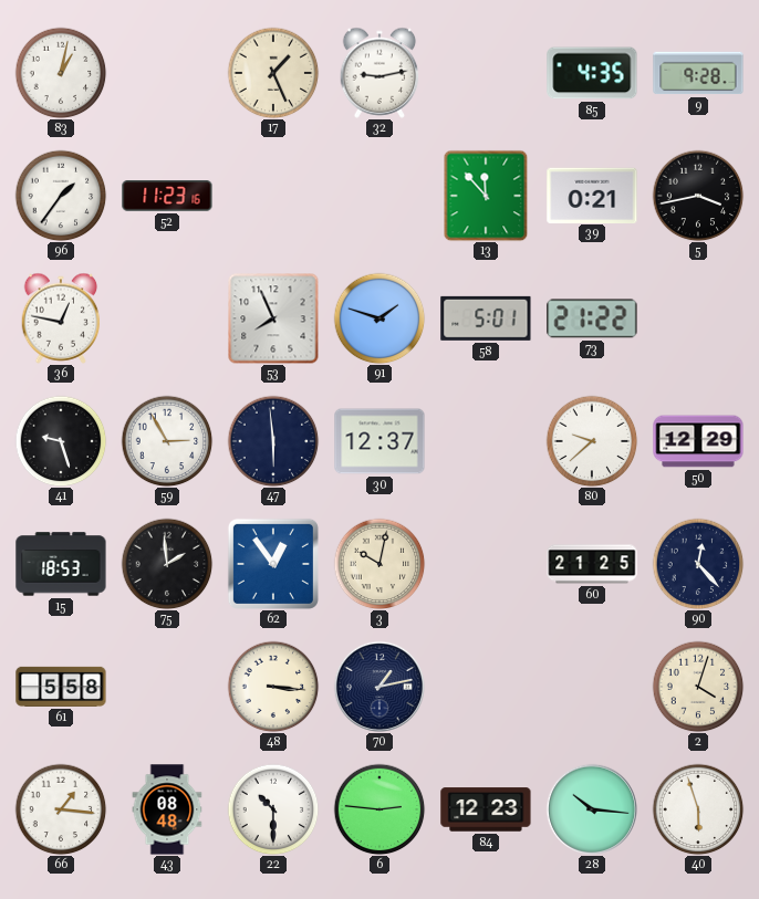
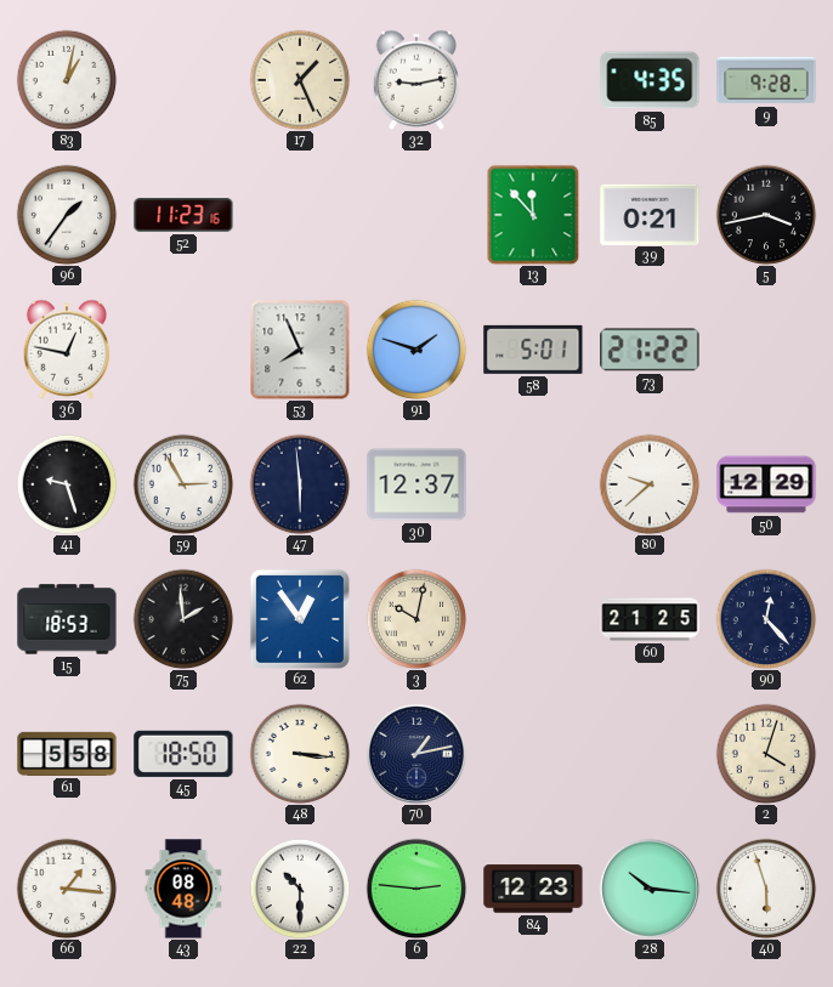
45: none -> 18:50
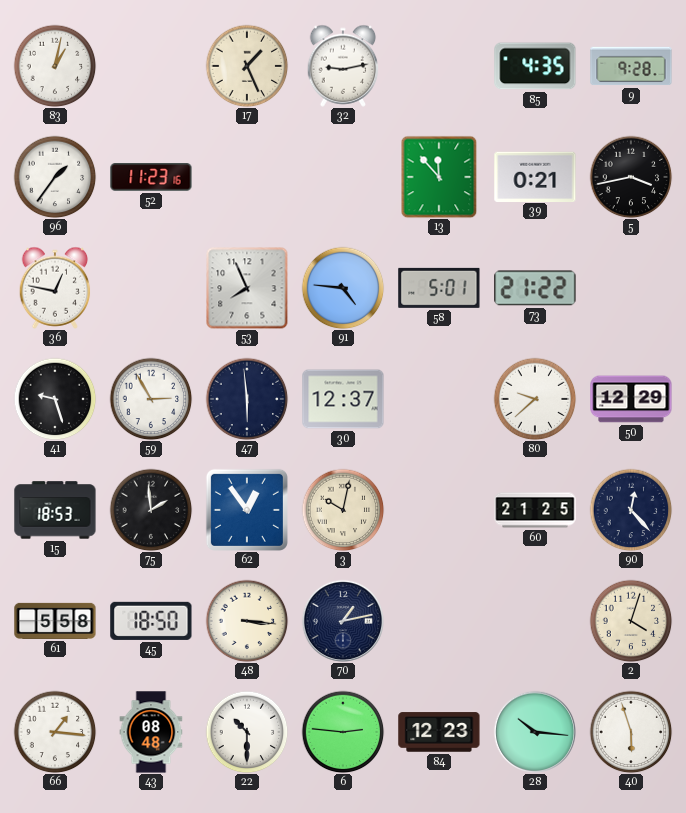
91: 1:48 -> 4:46
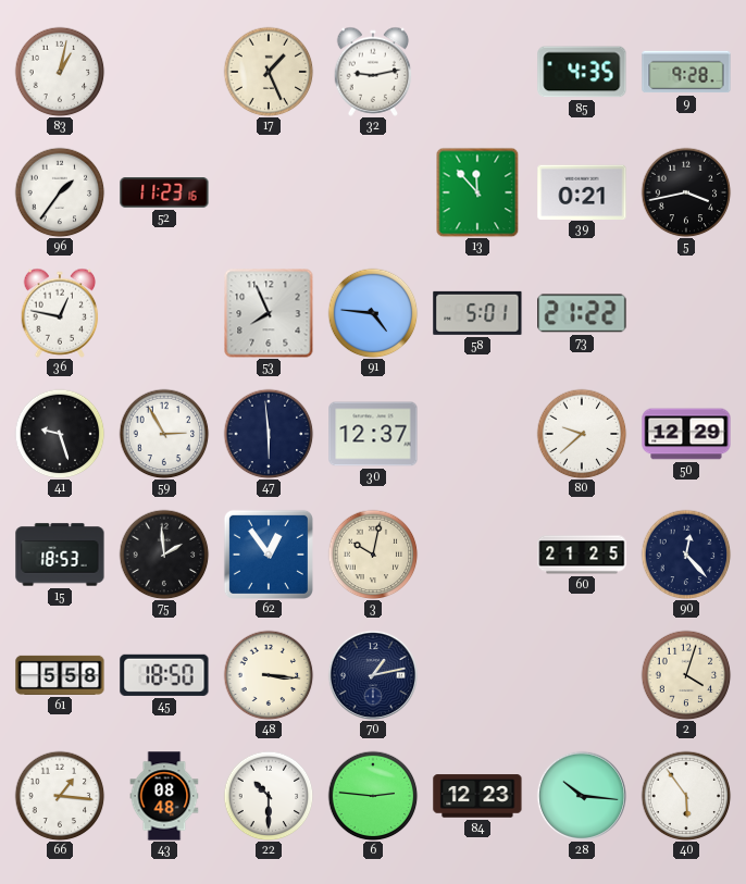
40: 5:57 -> 5:54
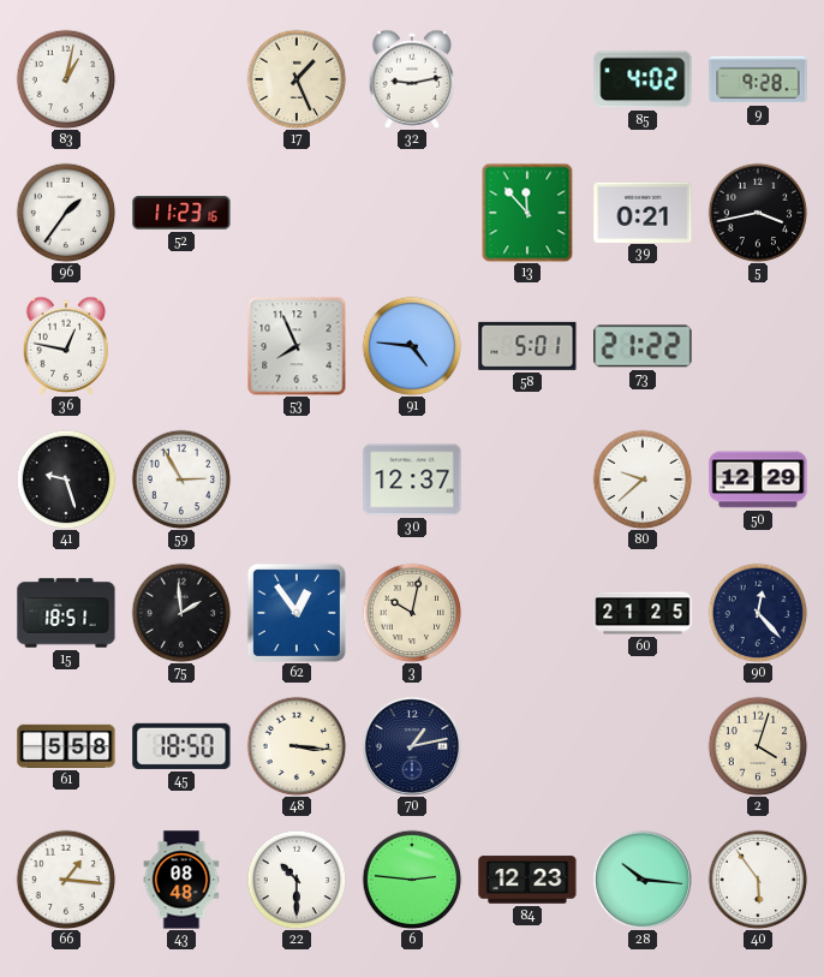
85: 4:35 -> 4:02
47: 5:59 -> none
15: 18:53 -> 18:51
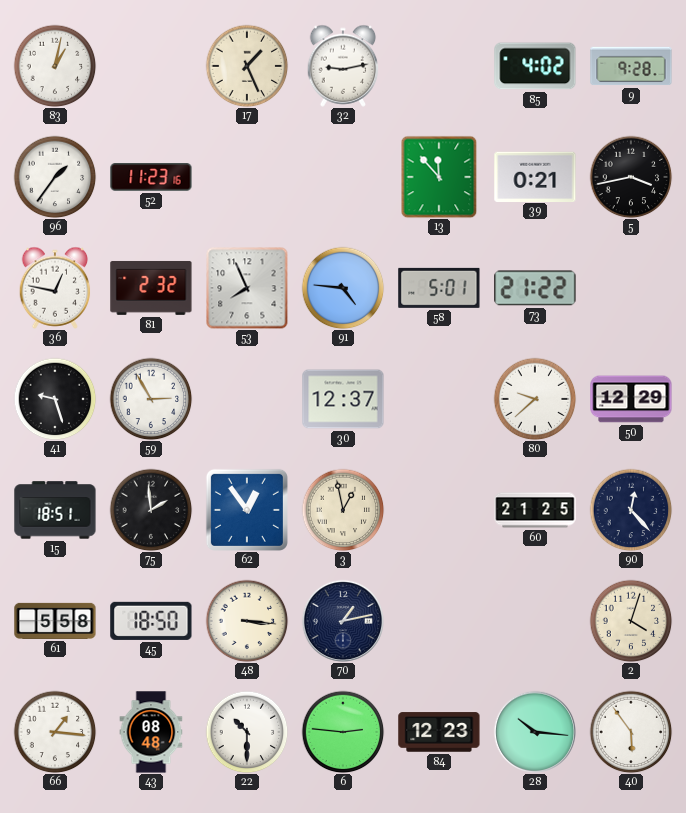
81: none -> 2:32
3: 10:02 -> 12:58
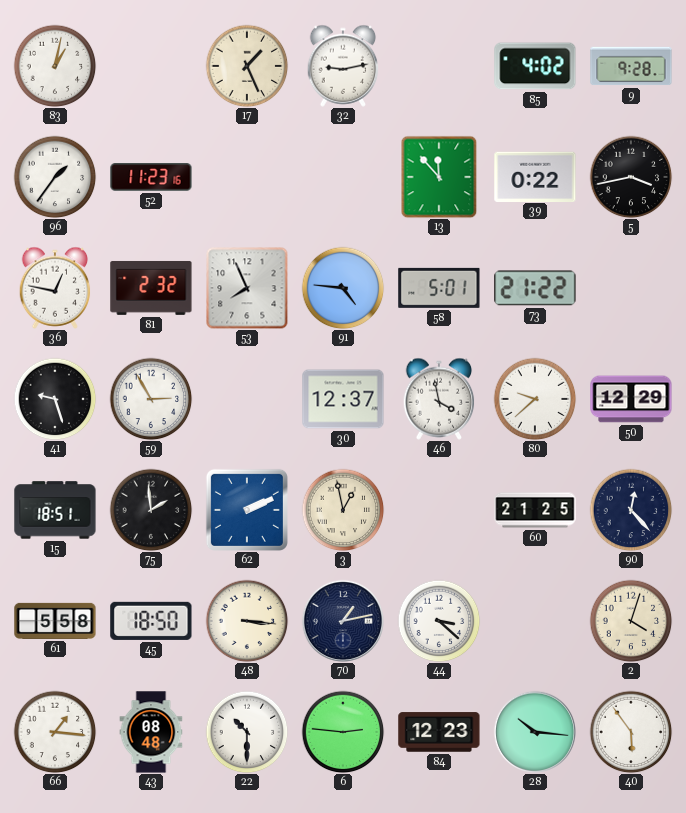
39: 0:21 -> 0:22
46: none -> 3:58
62: 12:54 -> 2:11
44: none -> 3:22
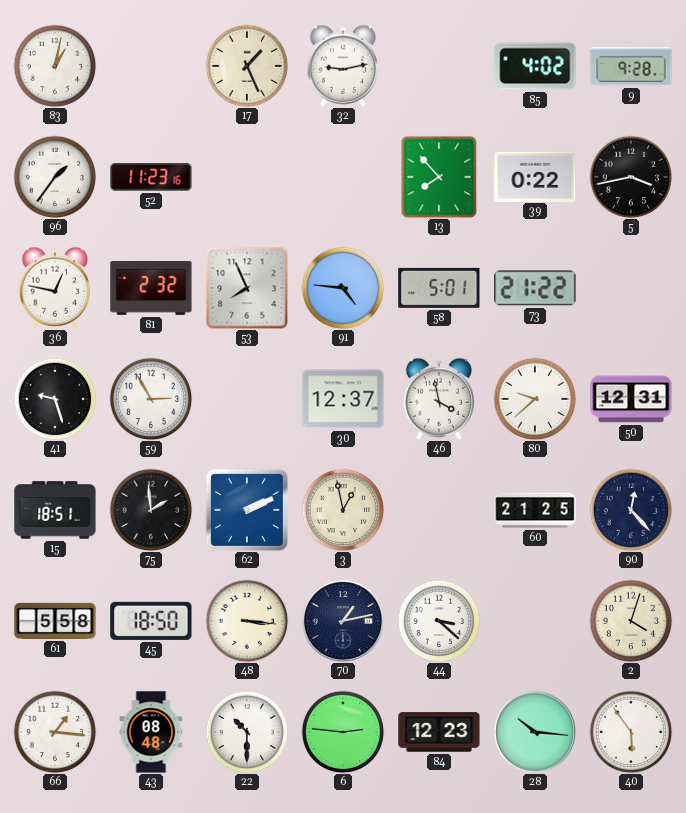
13: 11:53 -> 7:53
50: 12:29 -> 12:31
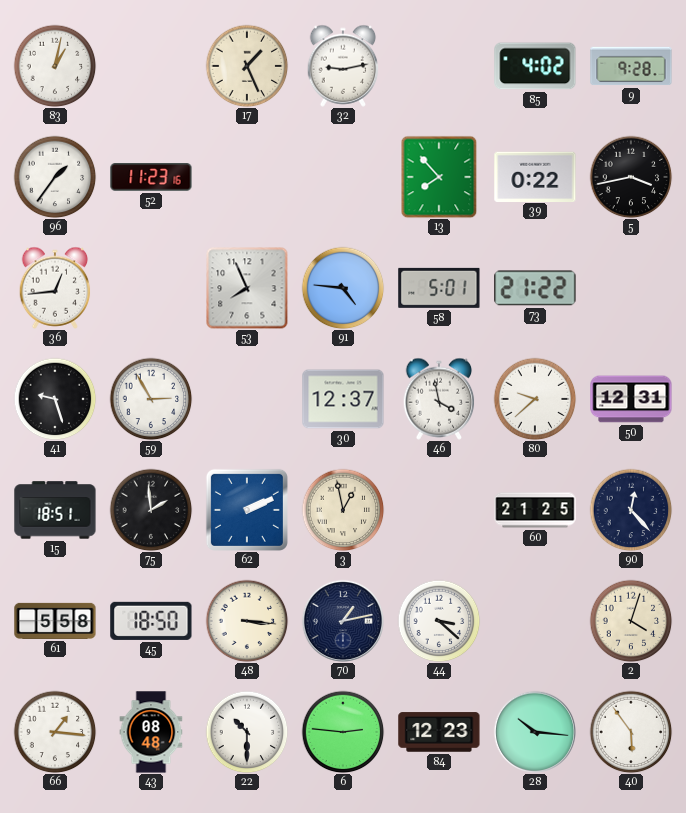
36: 12:47 -> 12:44
81: 2:32 -> none
